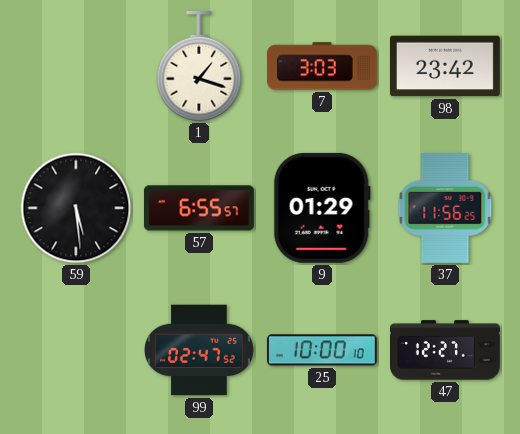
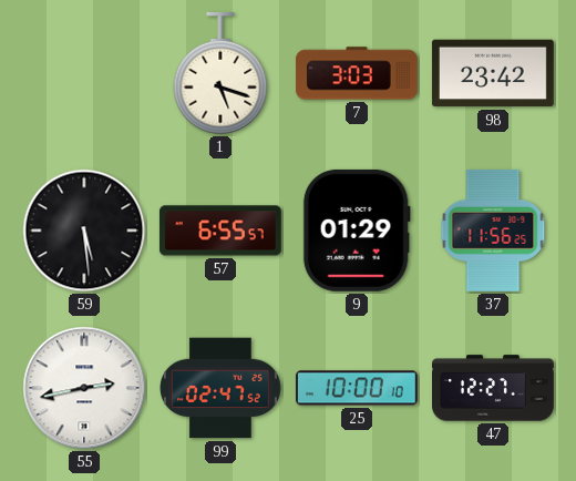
1: 1:18 -> 5:18
55: none -> 2:43
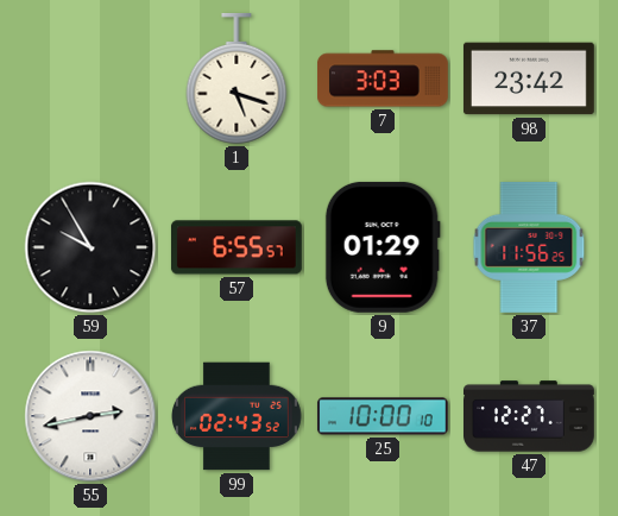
59: 5:29 -> 9:55
99: 02:47 -> 02:43
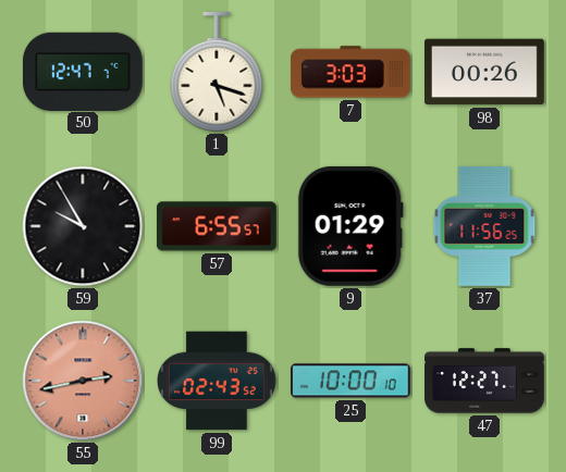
50: none -> 12:47
98: 23:42 -> 00:26
55 dial: white -> salmon
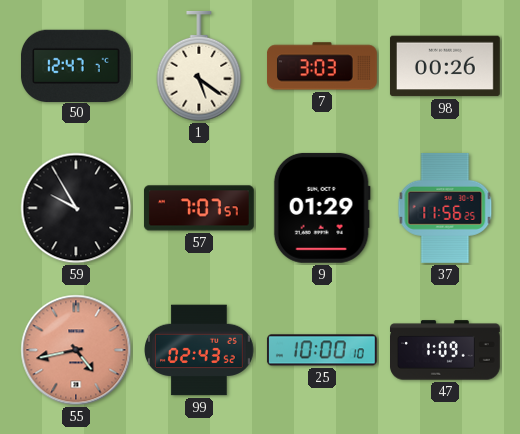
1: 5:18 -> 5:21
57: 6:55 -> 7:07
55: 2:43 -> 4:43
47: 12:27 -> 1:09
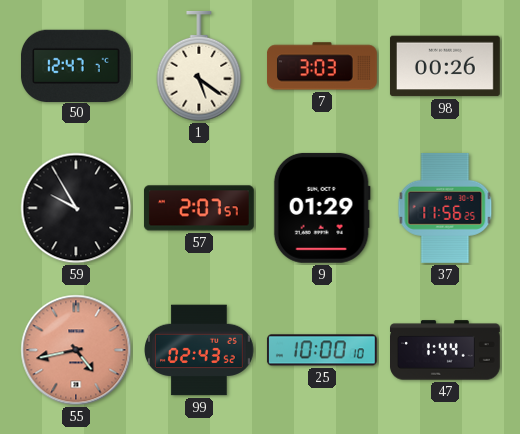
57: 7:07 -> 2:07
47: 1:09 -> 1:44
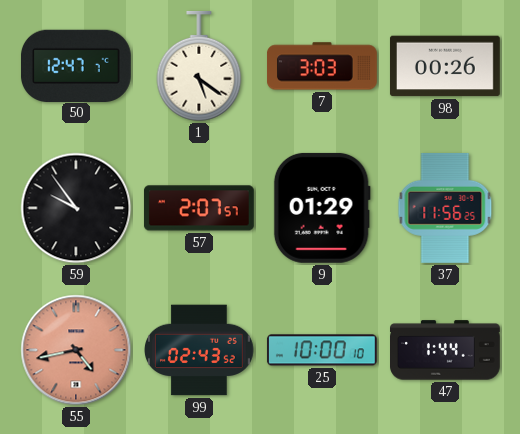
59: 9:55 -> 9:54
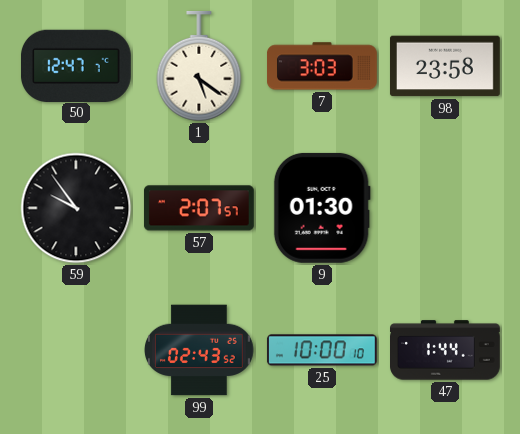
98: 00:26 -> 23:58
9: 01:29 -> 01:30
37: 11:56 -> none
55: 4:43 -> none
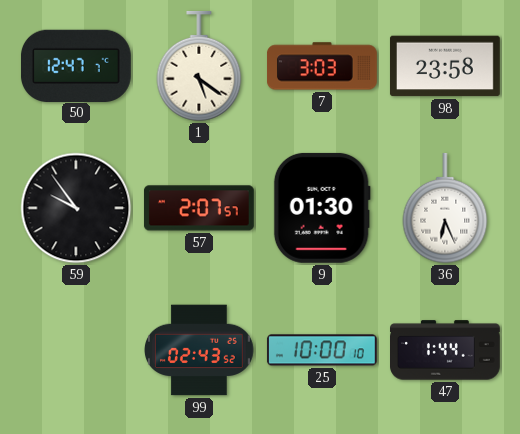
36: none -> 6:26
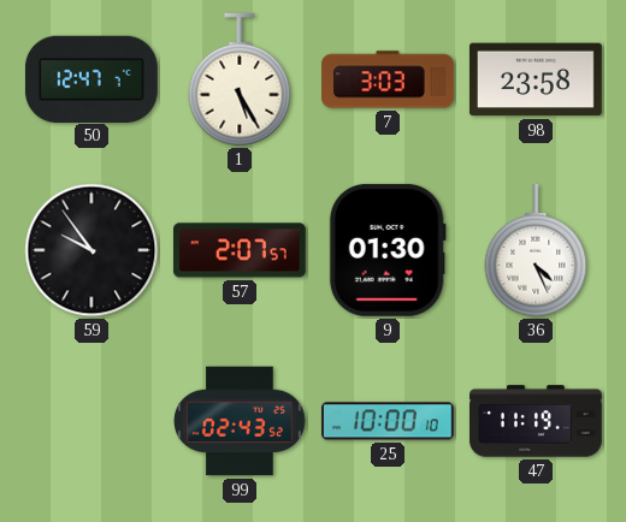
1: 5:21 -> 5:25
36: 6:26 -> 4:26
47: 1:44 -> 11:19
